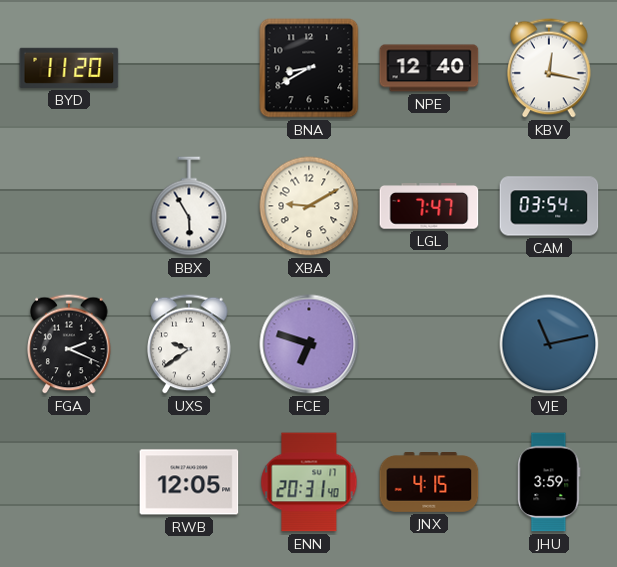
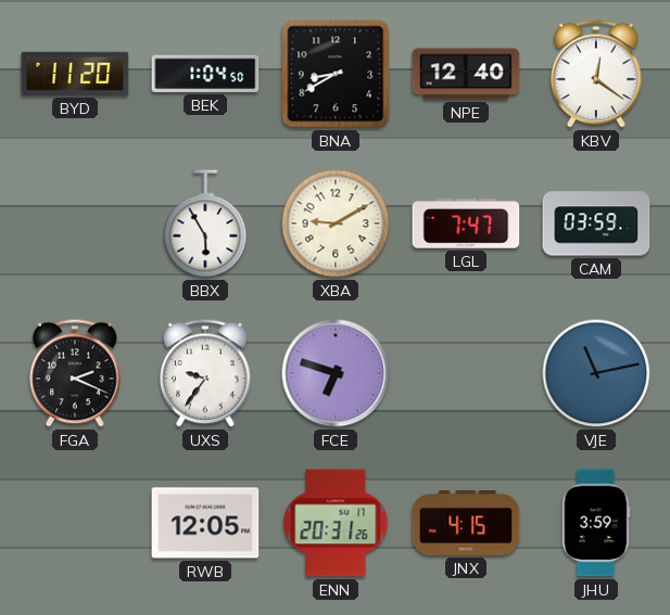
BEK: none -> 1:04
KBV: 12:17 -> 12:21
CAM: 03:54 -> 03:59
UXS: 9:39 -> 9:36
ENN: 20:31:40 -> 20:31:26
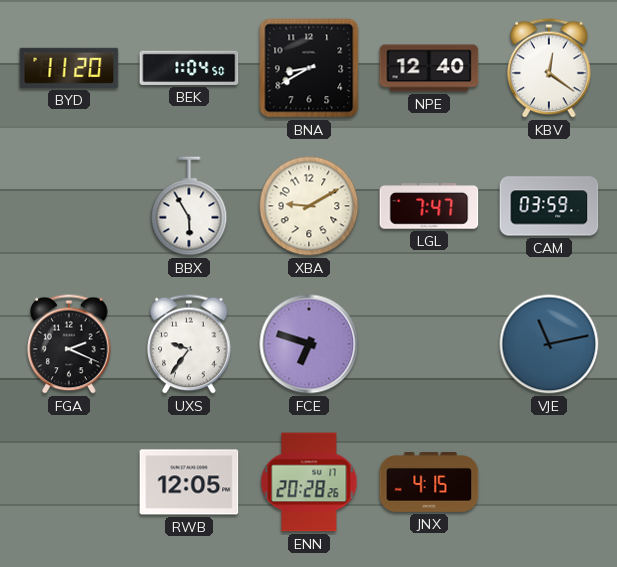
ENN: 20:31 -> 20:28
JHU: 3:59 -> none
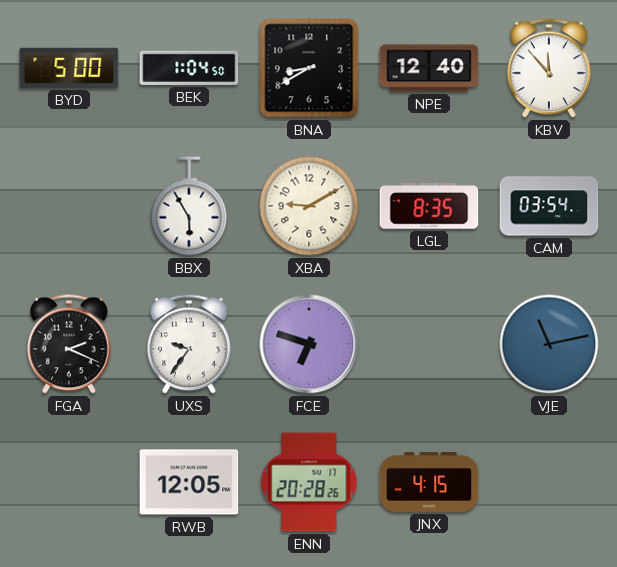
BYD: 11:20 -> 5:00
KBV: 12:21 -> 11:53
LGL: 7:47 -> 8:35
CAM: 03:59 -> 03:54
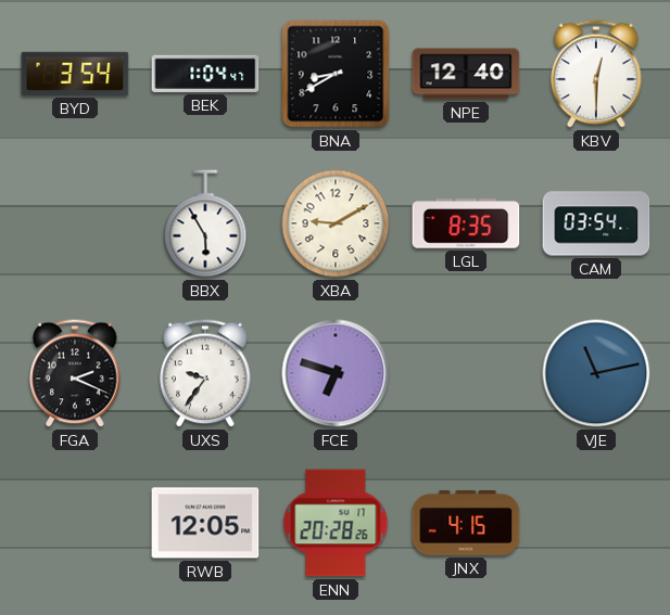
BYD: 5:00 -> 3:54
BEK: 1:04:50 -> 1:04:47
KBV: 11:53 -> 12:30
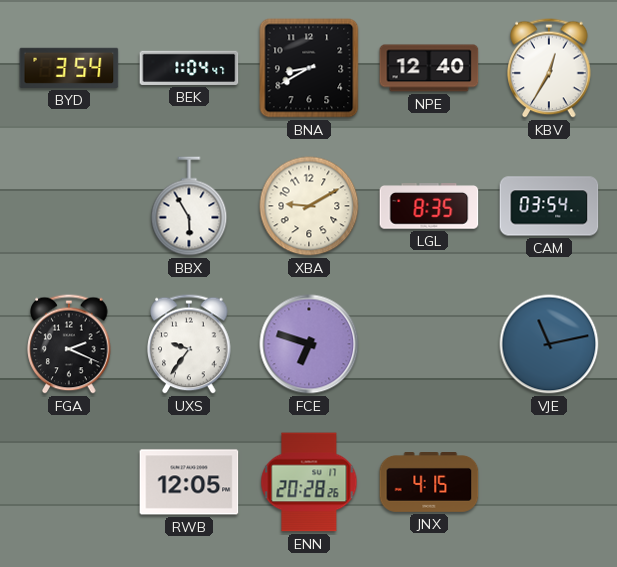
KBV: 12:30 -> 12:35
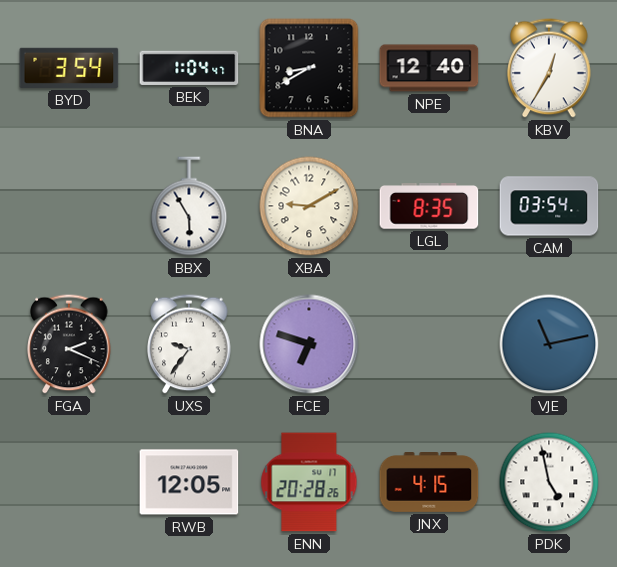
PDK: none -> 4:58
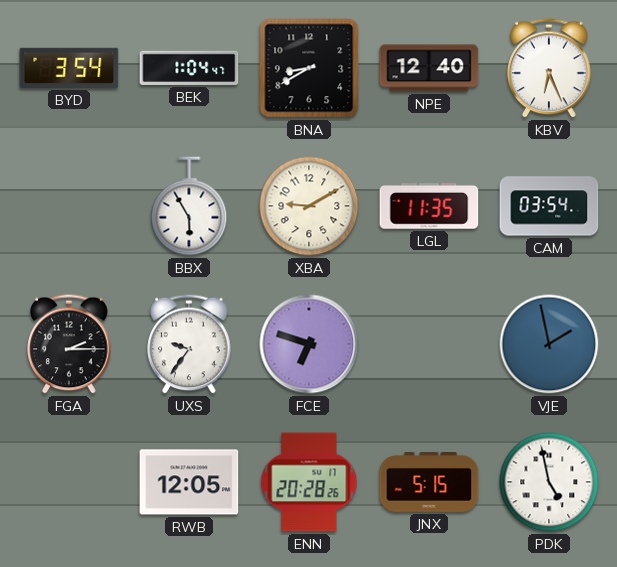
KBV: 12:35 -> 6:26
LGL: 8:35 -> 11:35
FGA: 2:19 -> 2:15
VJE: 11:13 -> 1:58
JNX: 4:15 -> 5:15
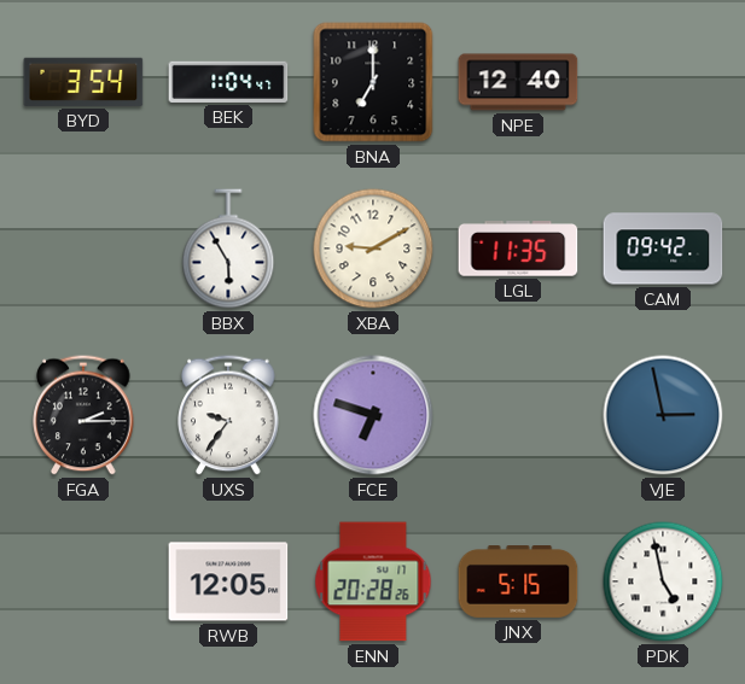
BNA: 8:40 -> 7:00
KBV: 6:26 -> none
CAM: 03:54 -> 09:42
VJE: 1:58 -> 2:58
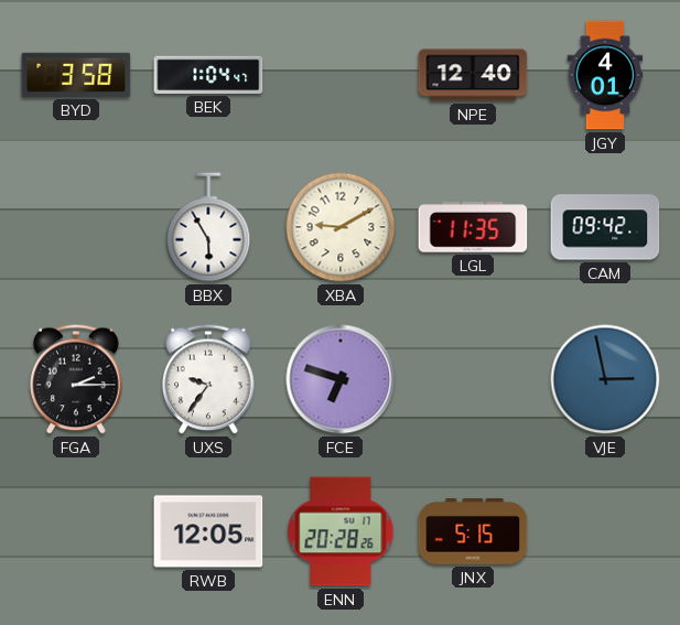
BYD: 3:54 -> 3:58
BNA: 7:00 -> none
JGY: none -> 4:01
PDK: 4:58 -> none
